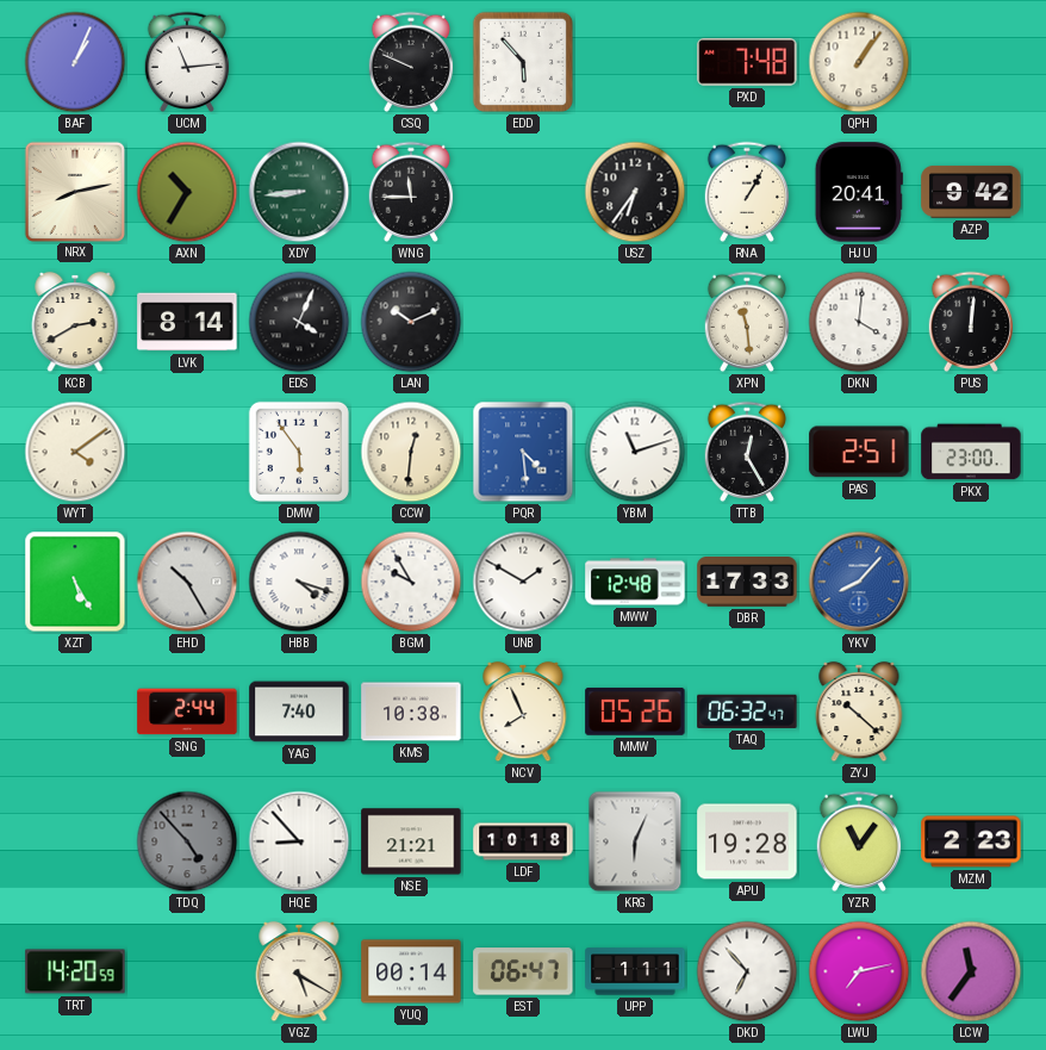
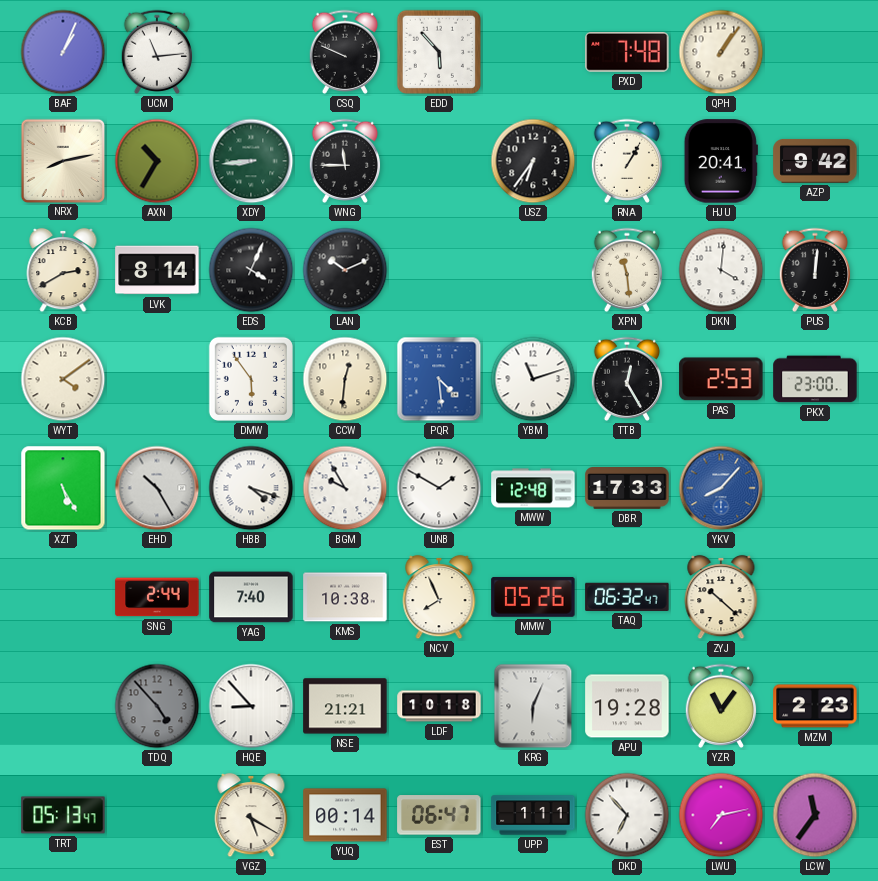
PAS: 2:51 -> 2:53
TRT: 14:20 -> 05:13
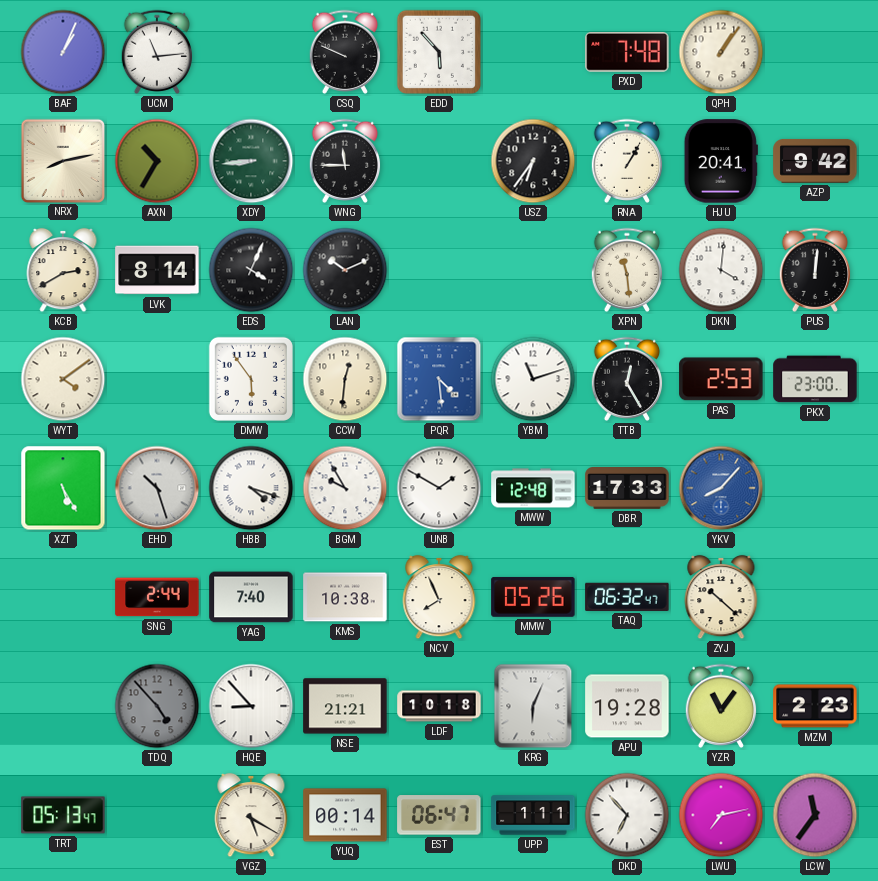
EHD: 10:25 -> 10:27
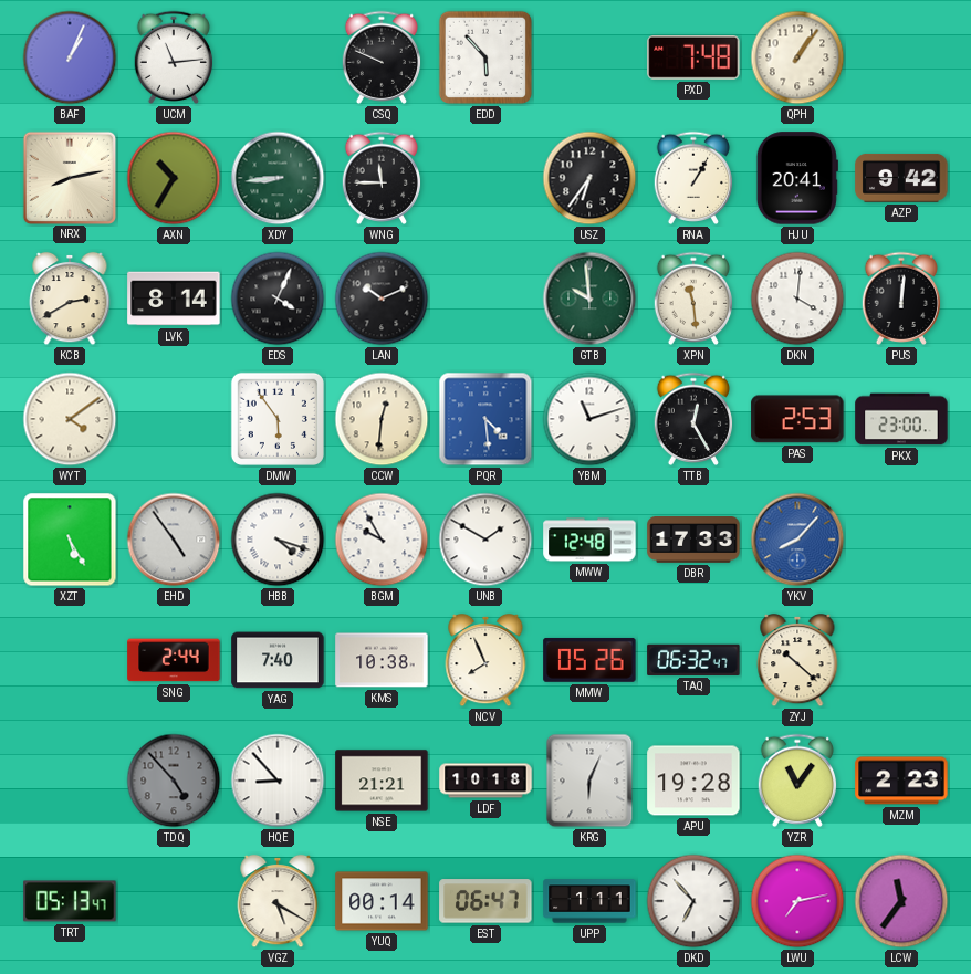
GTB: none -> 9:59
EHD: 10:27 -> 4:54
